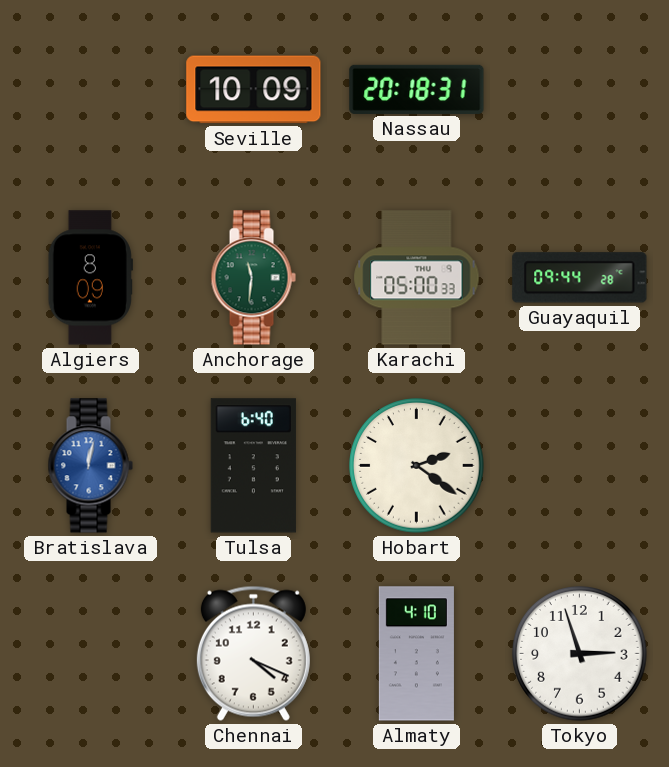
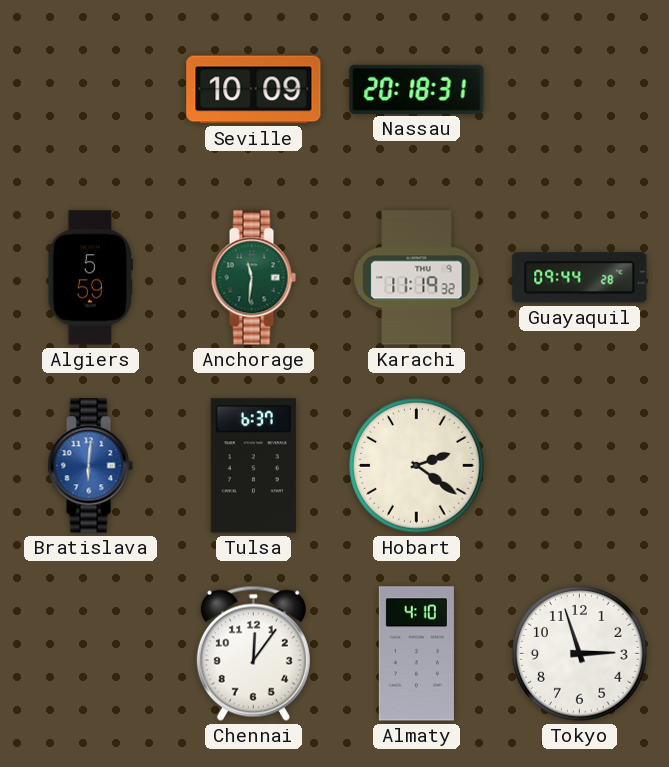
Algiers: 8:09 -> 5:59
Karachi: 05:00 -> 11:19
Bratislava: 12:02 -> 6:01
Tulsa: 6:40 -> 6:37
Chennai: 4:19 -> 12:06
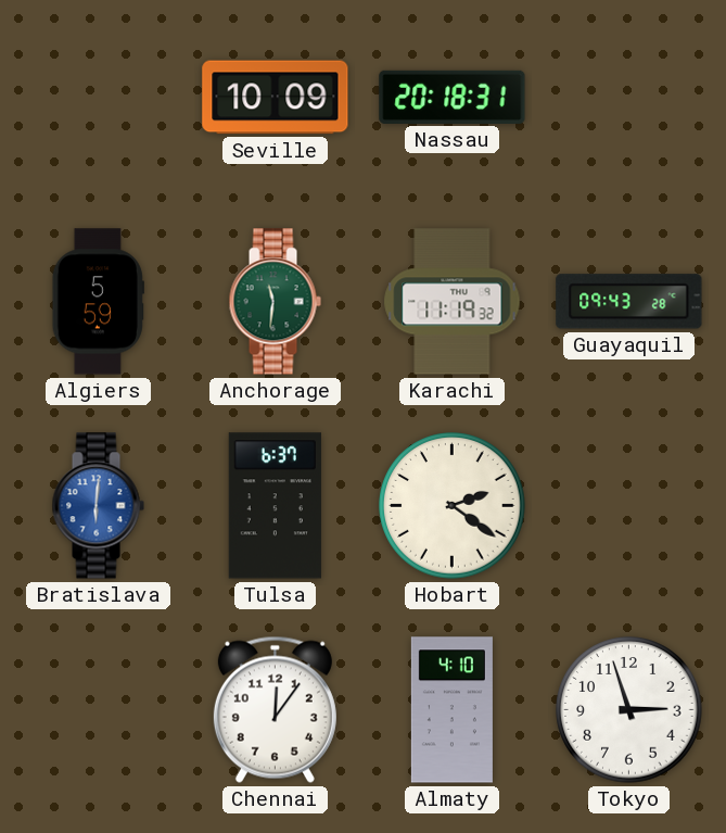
Guayaquil: 09:44 -> 09:43
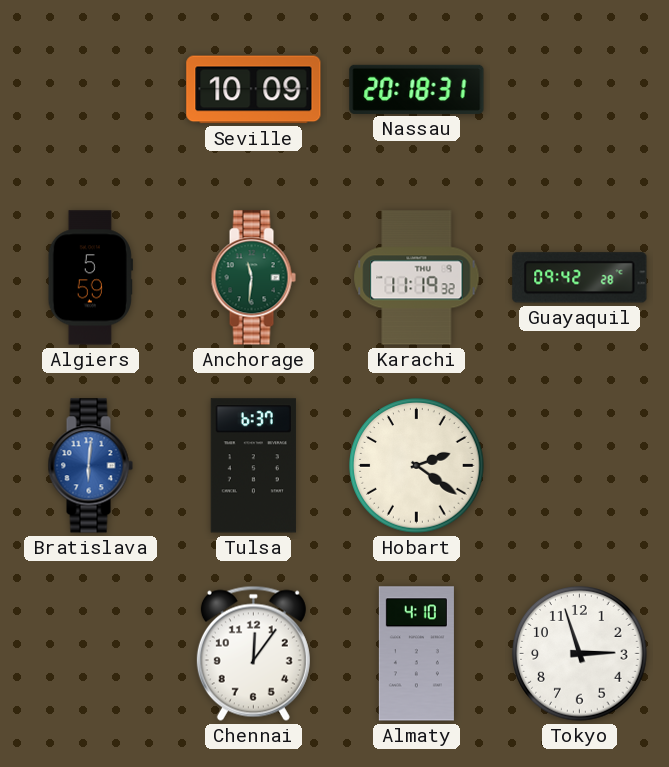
Guayaquil: 09:43 -> 09:42
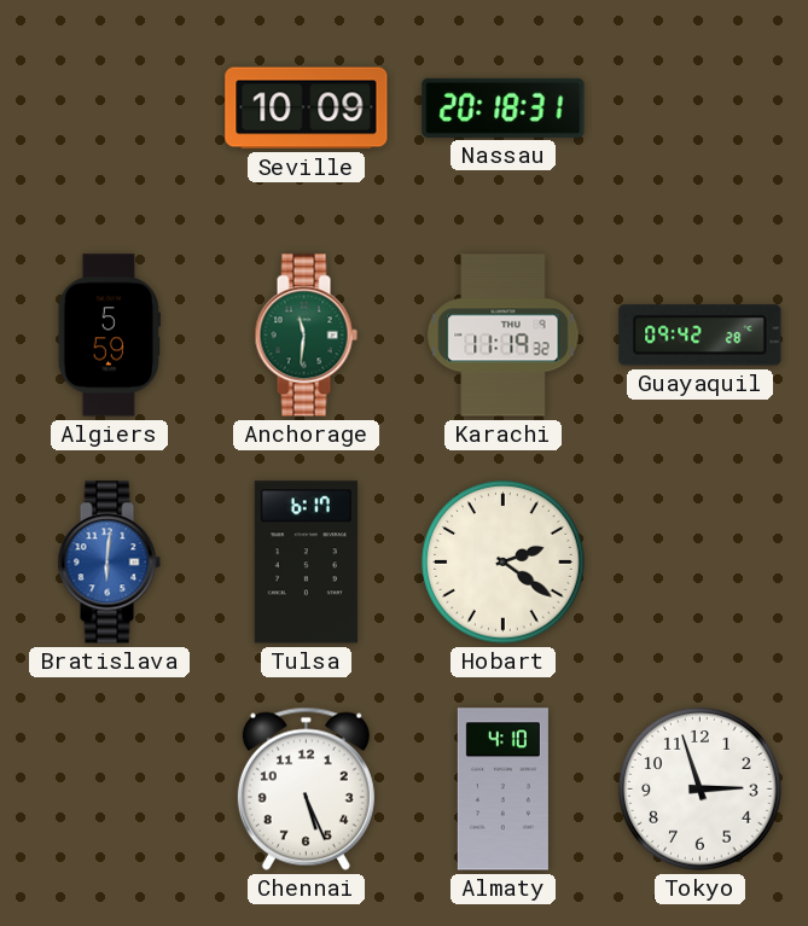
Tulsa: 6:37 -> 6:17
Chennai: 12:06 -> 5:26
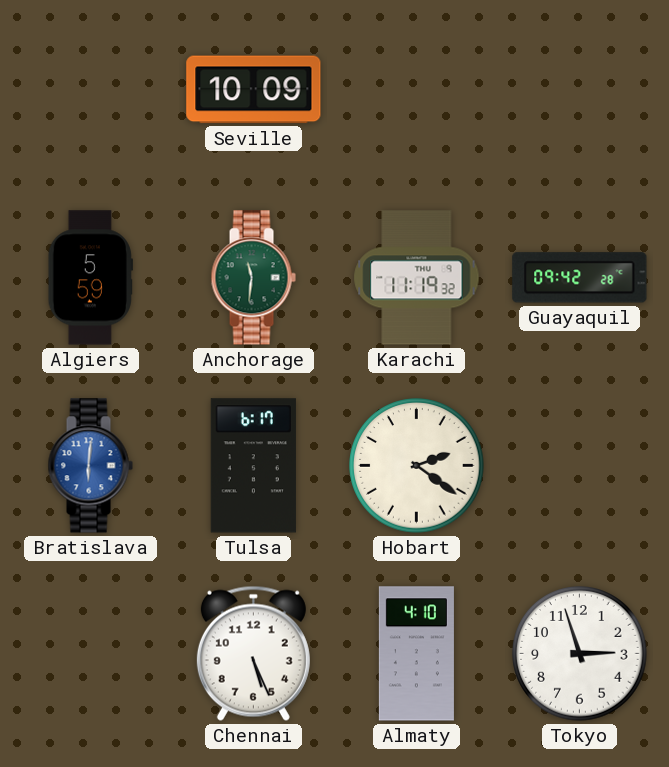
Nassau: 20:18 -> none
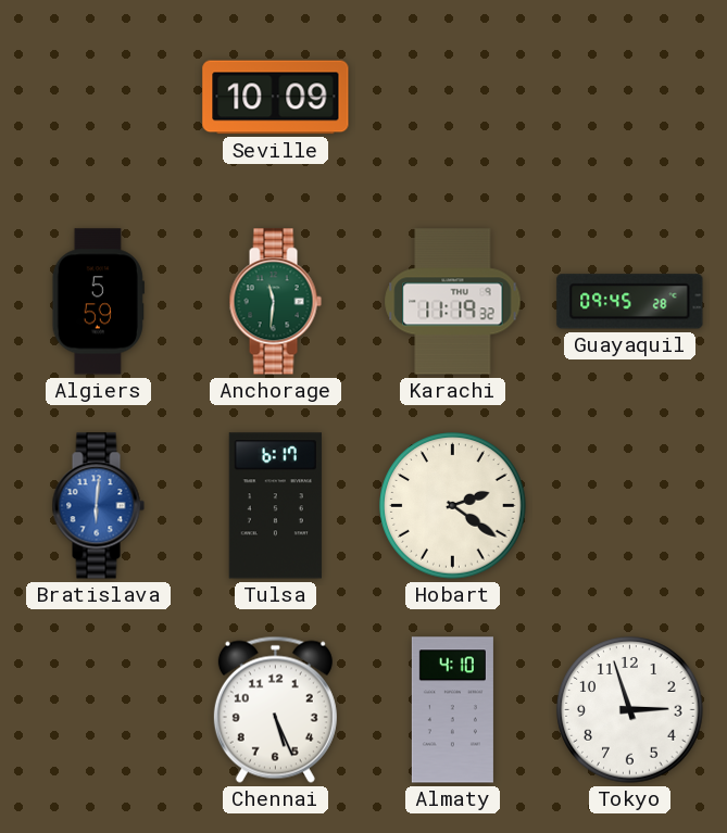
Guayaquil: 09:42 -> 09:45
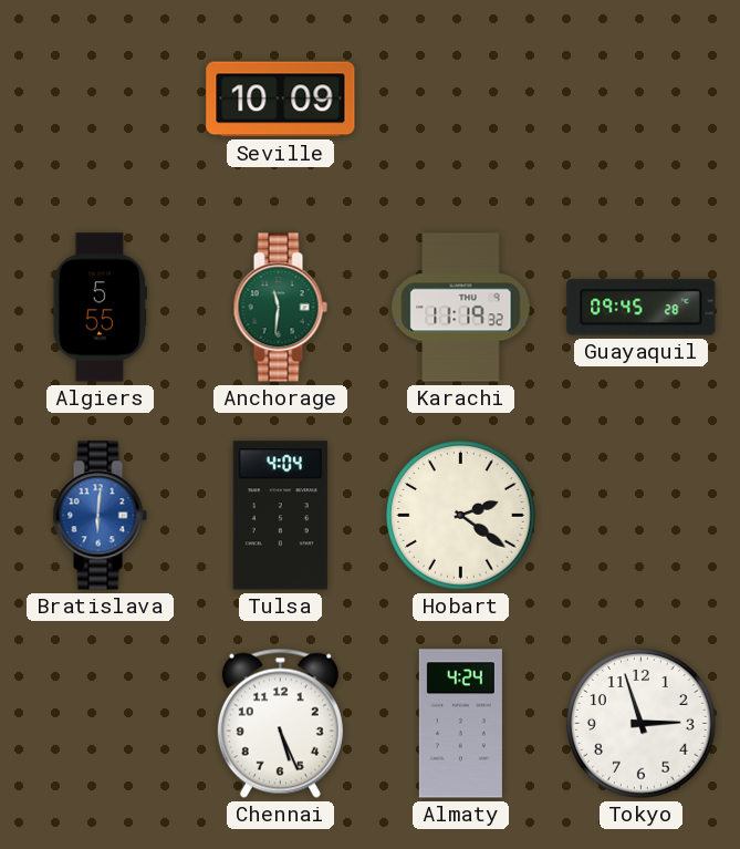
Algiers: 5:59 -> 5:55
Tulsa: 6:17 -> 4:04
Almaty: 4:10 -> 4:24
